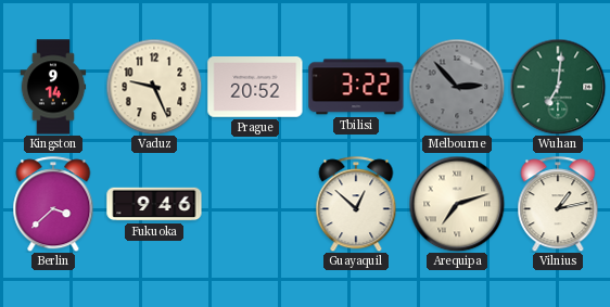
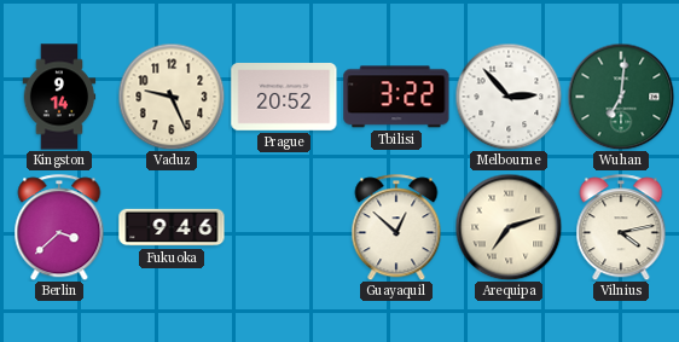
Melbourne dial: grey -> white
Vilnius: 1:13 -> 4:13
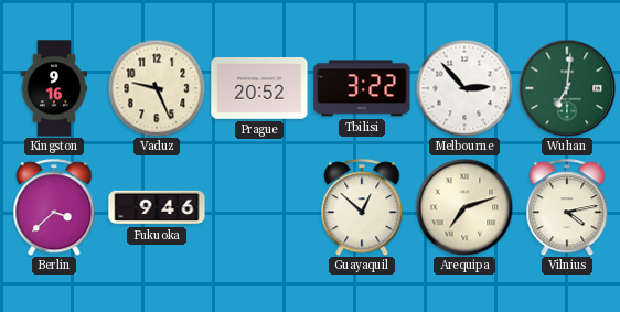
Kingston: 9:14 -> 9:16
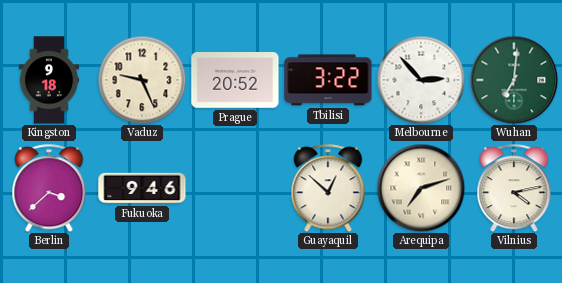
Kingston: 9:16 -> 9:18
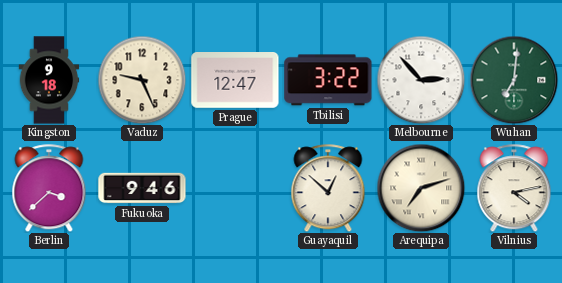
Prague: 20:52 -> 12:47
